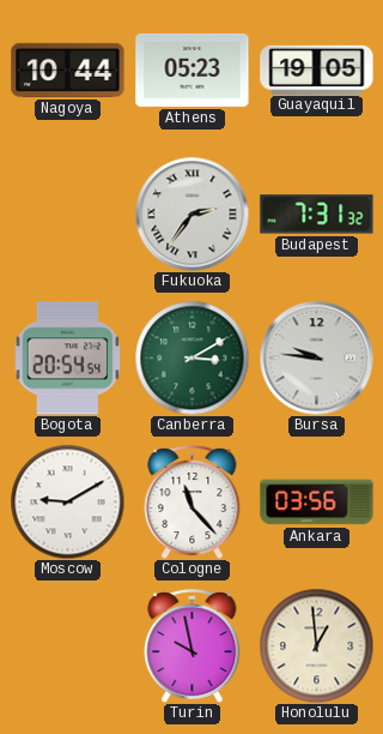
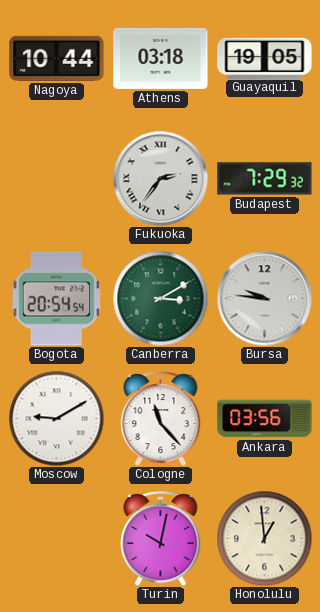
Athens: 05:23 -> 03:18
Budapest: 7:31 -> 7:29
Turin: 9:58 -> 10:02
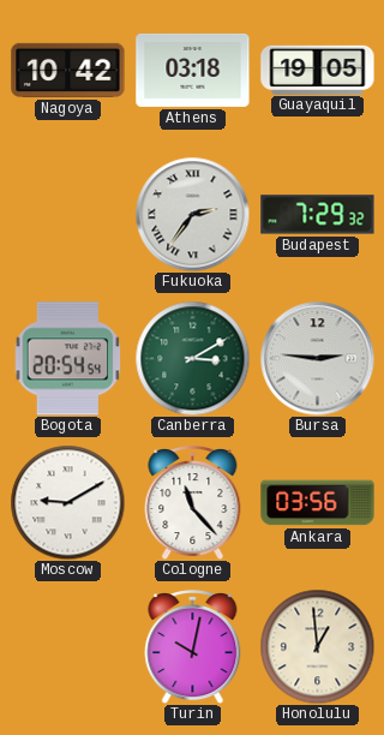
Nagoya: 10:44 -> 10:42
Bursa: 9:46 -> 2:46
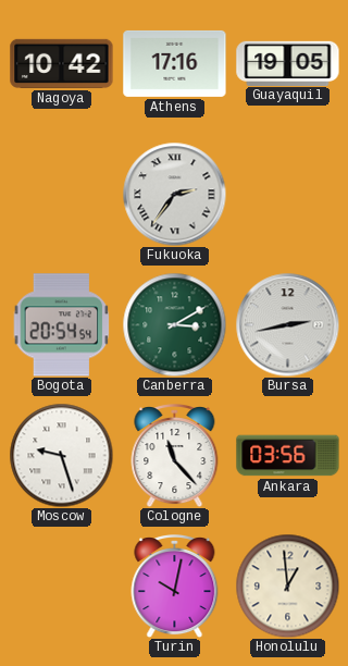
Athens: 03:18 -> 17:16
Budapest: 7:29 -> none
Bursa: 2:46 -> 2:43
Moscow: 9:10 -> 9:27
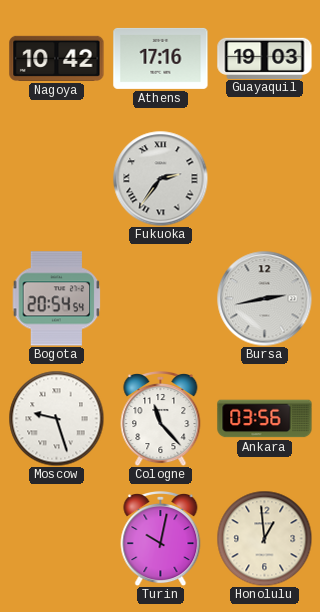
Guayaquil: 19:05 -> 19:03
Canberra: 3:10 -> none
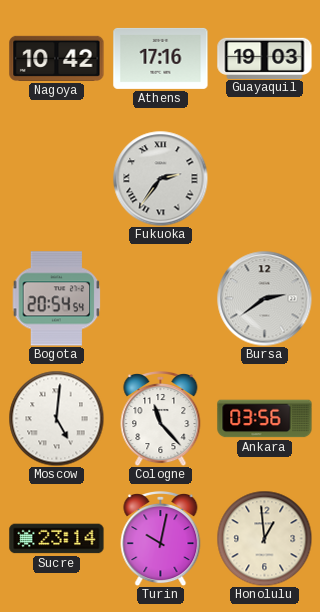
Bursa: 2:43 -> 2:39
Moscow: 9:27 -> 5:01
Sucre: none -> 23:14
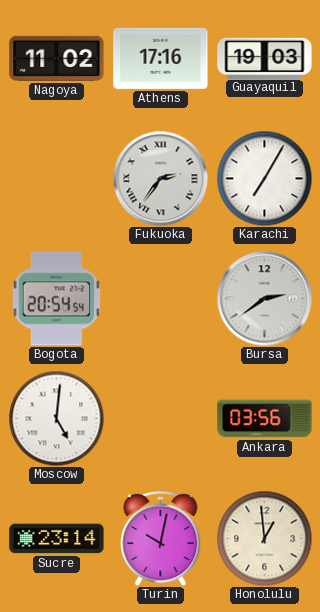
Nagoya: 10:42 -> 11:02
Karachi: none -> 7:05
Cologne: 11:23 -> none
